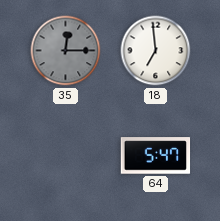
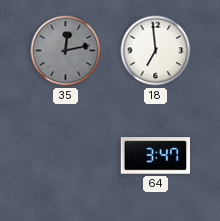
35: 12:15 -> 12:13
64: 5:47 -> 3:47
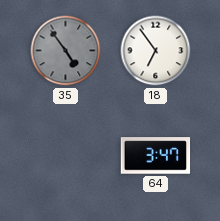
35: 12:13 -> 4:54
18: 6:59 -> 6:54
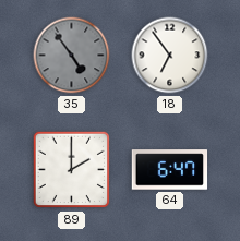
89: none -> 2:00
64: 3:47 -> 6:47
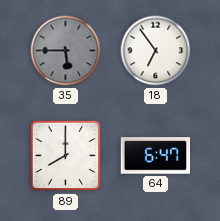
35: 4:54 -> 5:45
89: 2:00 -> 8:00
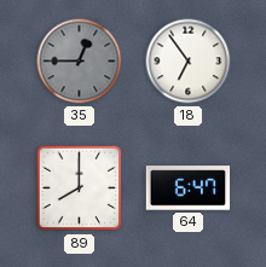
35: 5:45 -> 12:45
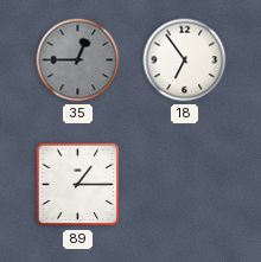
89: 8:00 -> 1:15
64: 6:47 -> none
